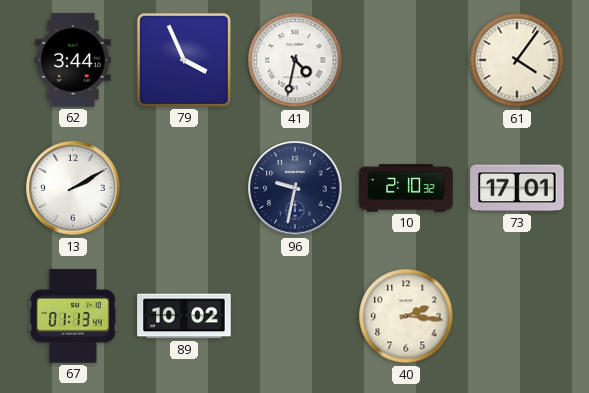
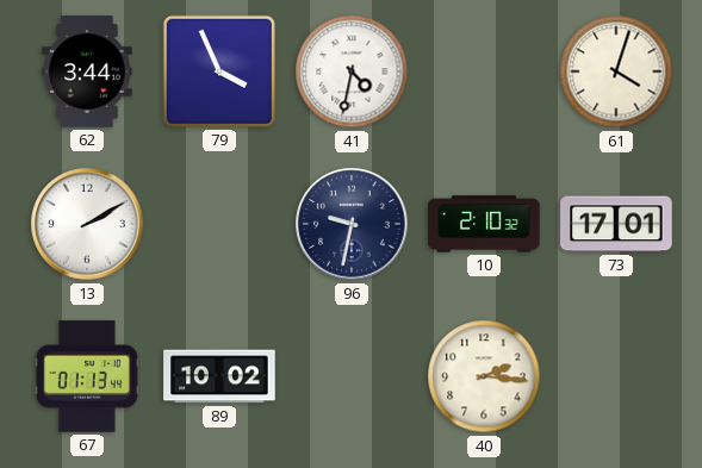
61: 4:06 -> 4:03
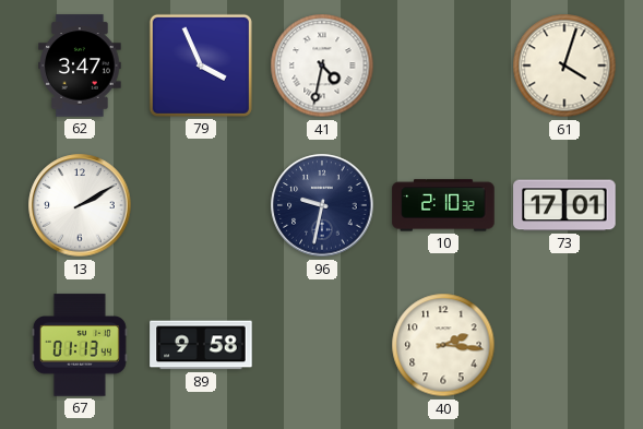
62: 3:44 -> 3:47
89: 10:02 -> 9:58
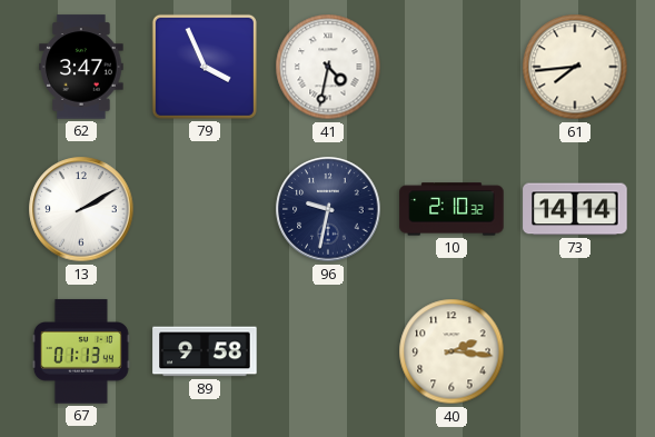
61: 4:03 -> 7:44
73: 17:01 -> 14:14
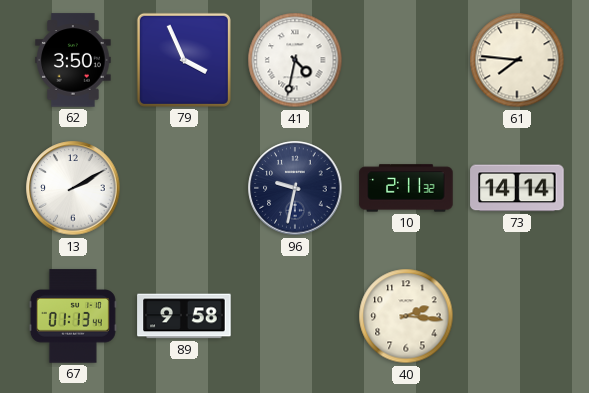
62: 3:47 -> 3:50
61: 7:44 -> 7:46
10: 2:10 -> 2:11
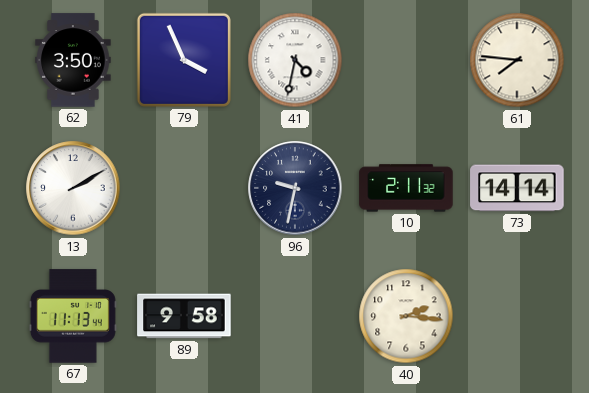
67: 01:13 -> 11:13
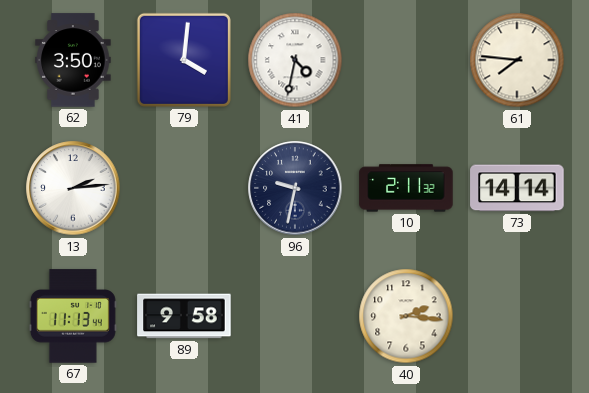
79: 3:56 -> 4:01
13: 2:10 -> 2:14
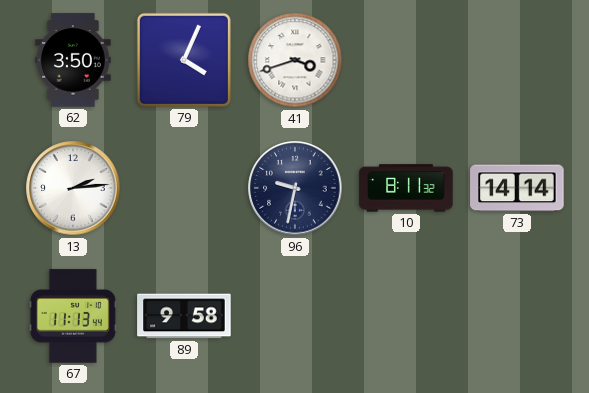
79: 4:01 -> 4:04
41: 4:32 -> 3:42
61: 7:46 -> none
10: 2:11 -> 8:11
40: 2:16 -> none
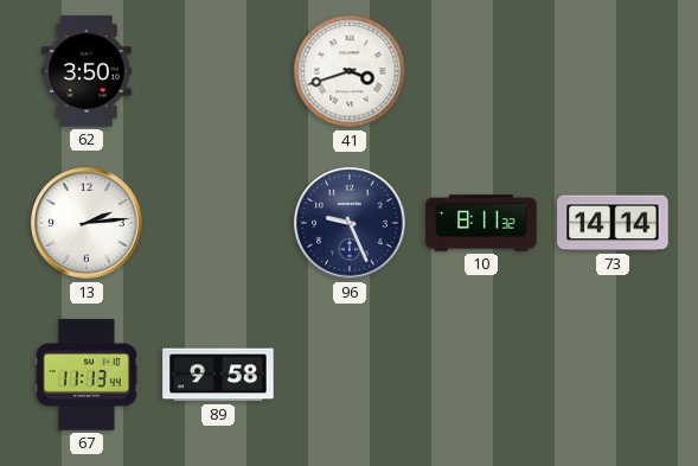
79: 4:04 -> none
96: 9:32 -> 9:26
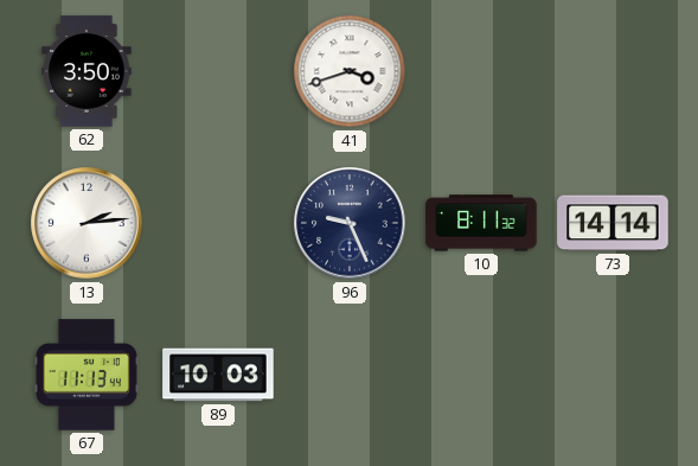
89: 9:58 -> 10:03
